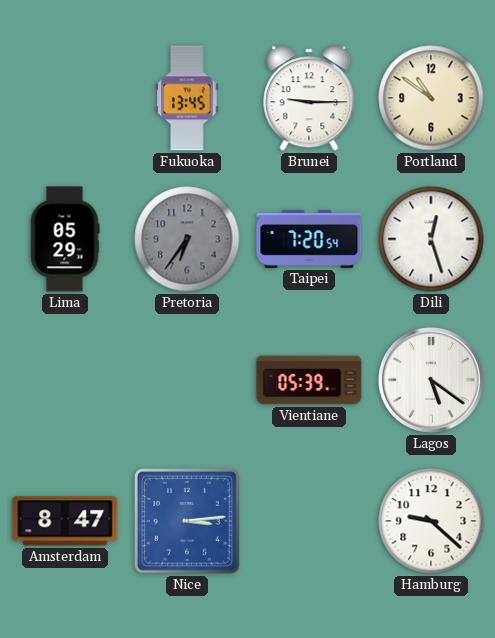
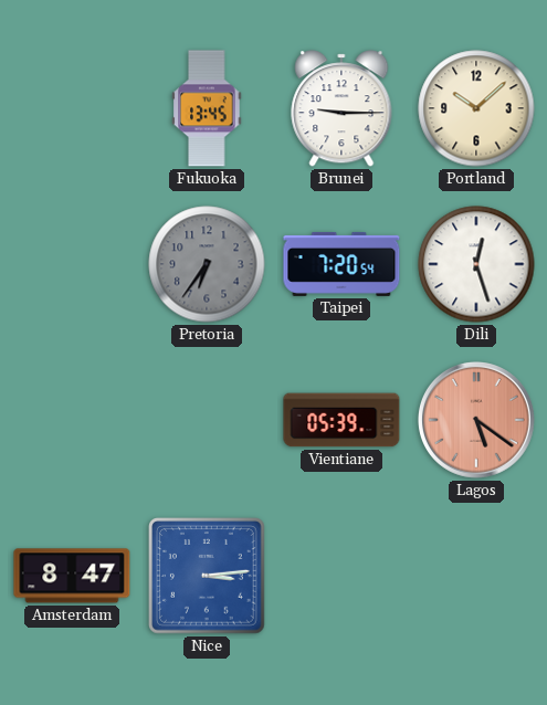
Portland: 10:51 -> 10:08
Lima: 05:29 -> none
Lagos dial: white -> salmon
Hamburg: 9:22 -> none
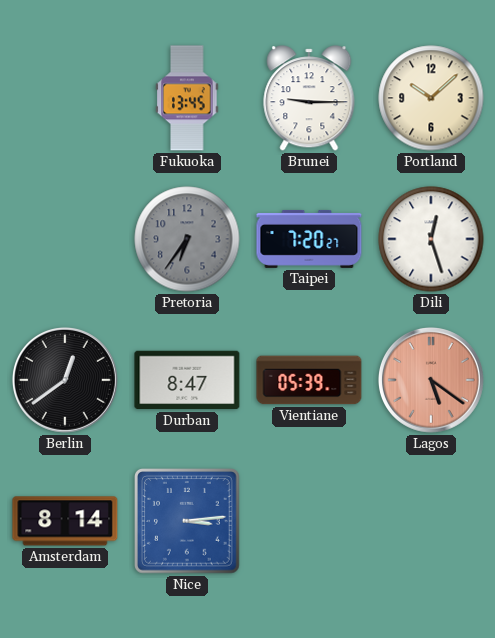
Taipei: 7:20:54 -> 7:20:27
Berlin: none -> 12:39
Durban: none -> 8:47
Amsterdam: 8:47 -> 8:14
